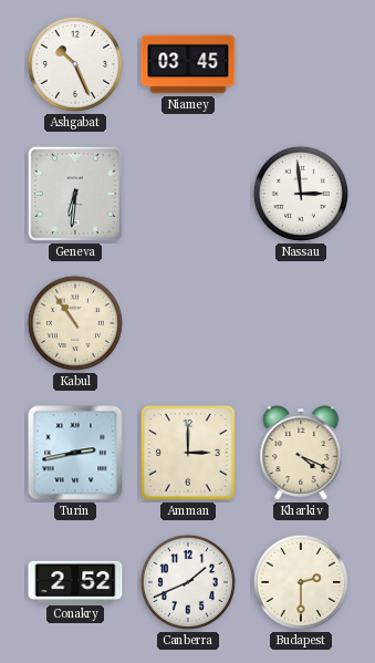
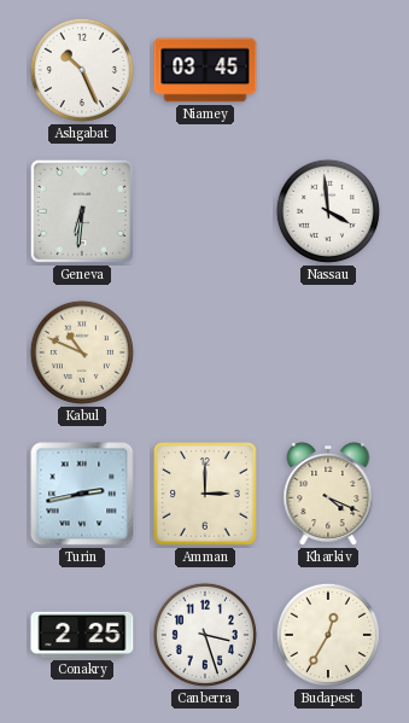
Nassau: 2:59 -> 3:59
Kabul: 10:54 -> 10:49
Conakry: 2:52 -> 2:25
Canberra: 1:41 -> 3:27
Budapest: 2:30 -> 12:35
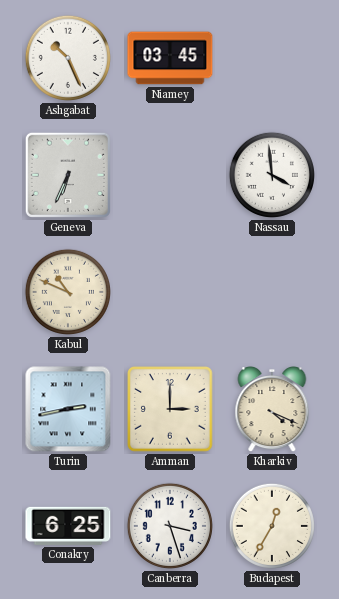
Geneva: 6:31 -> 6:34
Conakry: 2:25 -> 6:25
